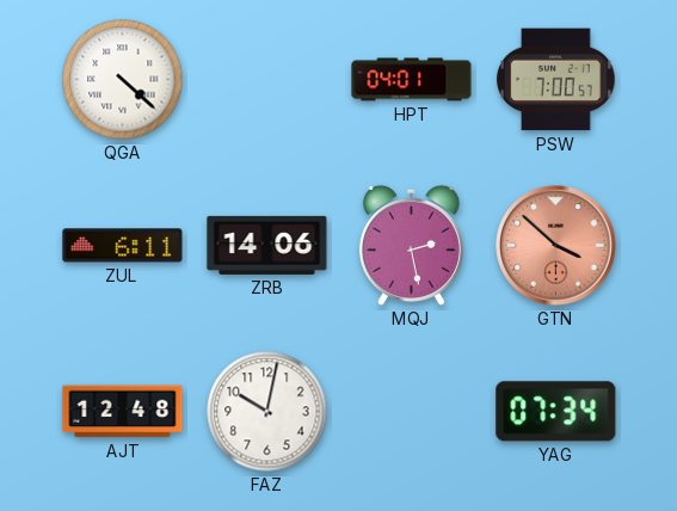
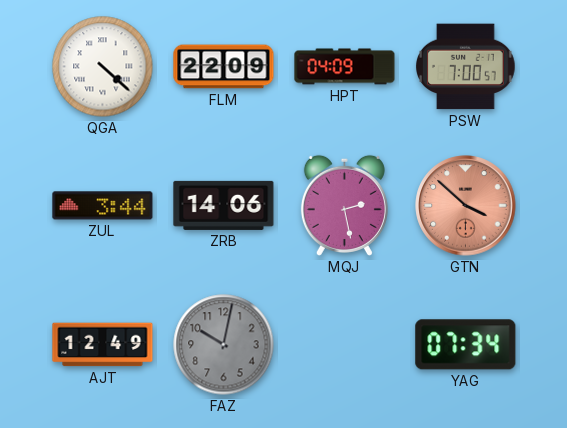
FLM: none -> 22:09
HPT: 04:01 -> 04:09
ZUL: 6:11 -> 3:44
AJT: 12:48 -> 12:49
FAZ dial: white -> grey
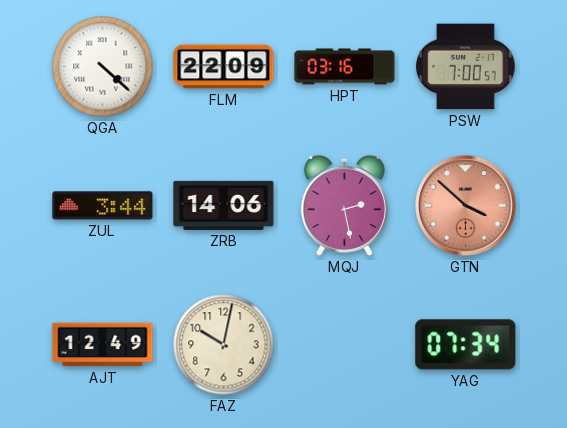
HPT: 04:09 -> 03:16
FAZ dial: grey -> cream
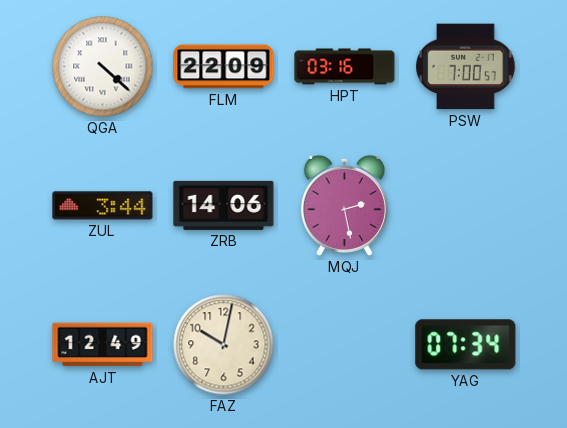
GTN: 3:52 -> none
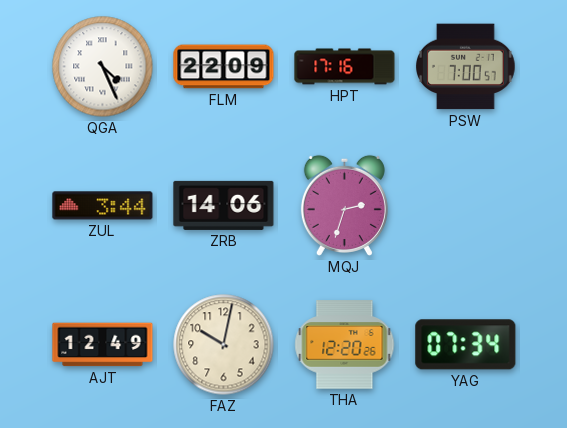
QGA: 4:22 -> 4:26
HPT: 03:16 -> 17:16
MQJ: 2:28 -> 2:33
THA: none -> 12:20
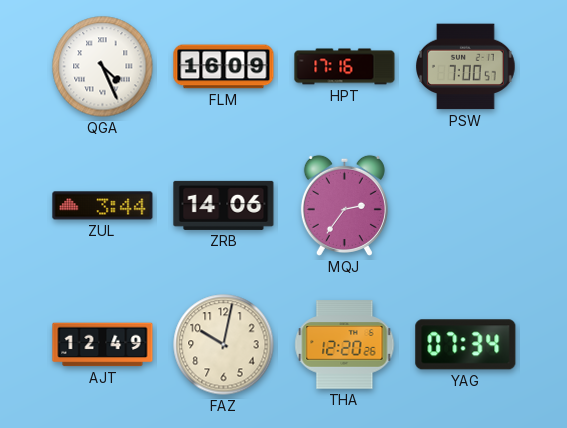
FLM: 22:09 -> 16:09
MQJ: 2:33 -> 2:36
